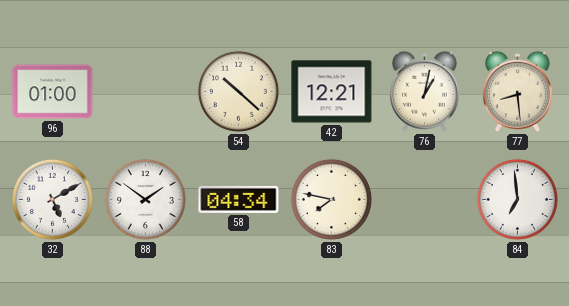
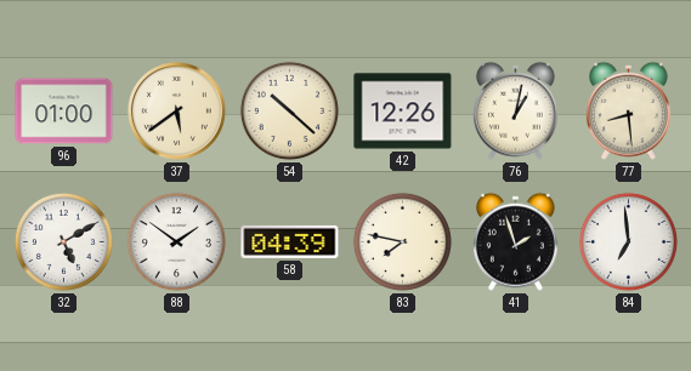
37: none -> 5:39
42: 12:21 -> 12:26
58: 04:34 -> 04:39
41: none -> 1:57
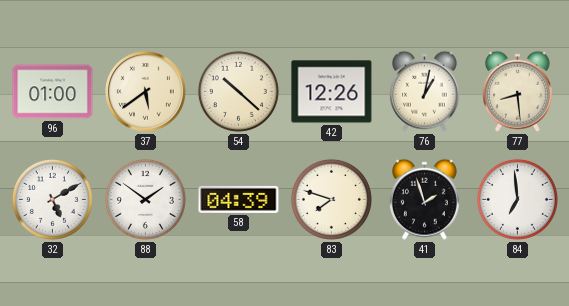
83: 7:47 -> 7:48
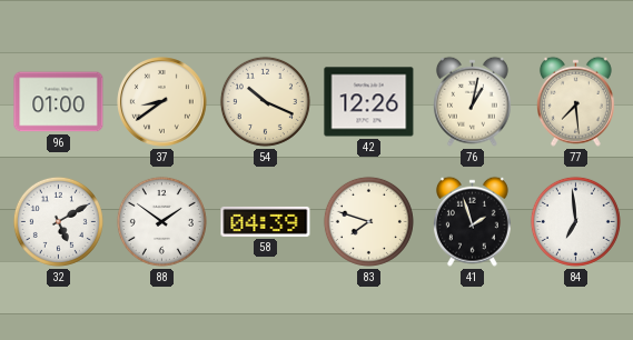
37: 5:39 -> 8:39
54: 10:22 -> 10:19
77: 8:29 -> 7:29
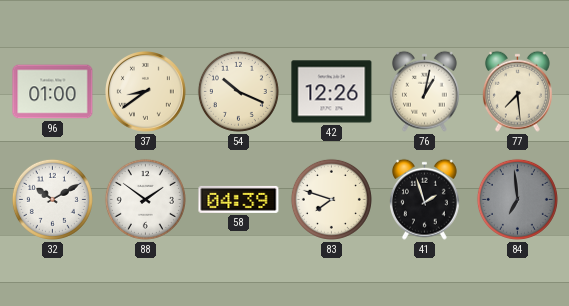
32: 5:10 -> 10:10
84 dial: white -> grey
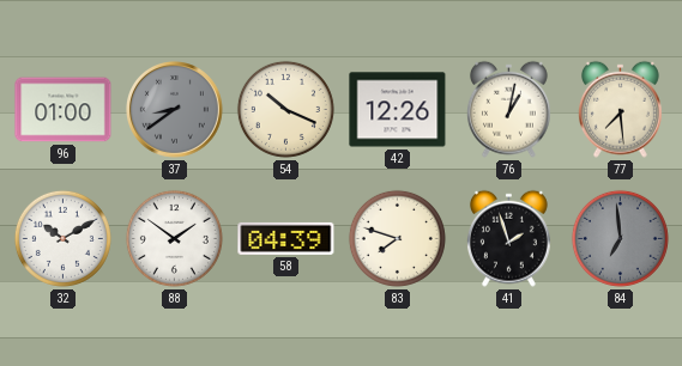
37 dial: cream -> grey
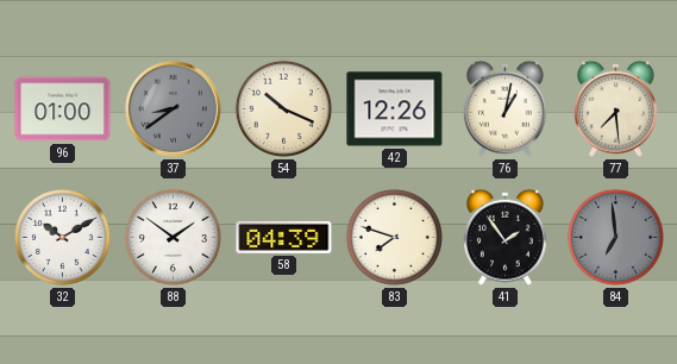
41: 1:57 -> 1:54
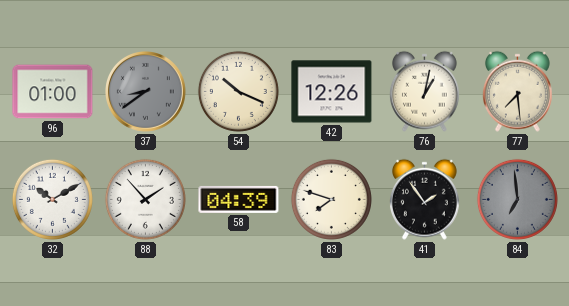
88: 1:51 -> 1:53
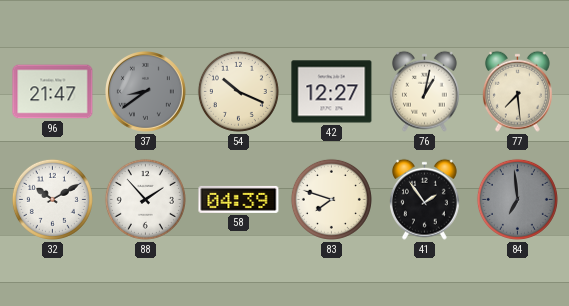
96: 01:00 -> 21:47
42: 12:26 -> 12:27
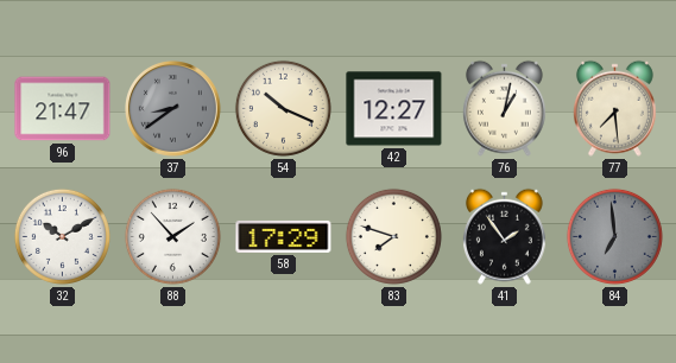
58: 04:39 -> 17:29
